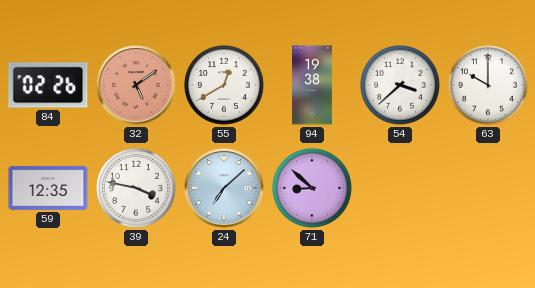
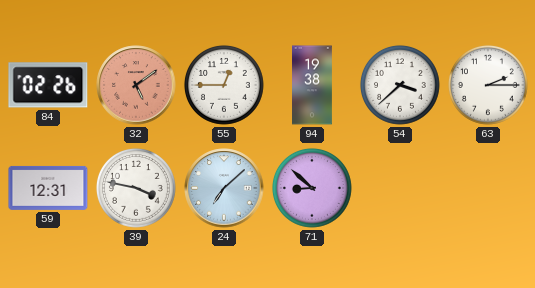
55: 12:40 -> 12:45
63: 10:00 -> 2:15
59: 12:35 -> 12:31
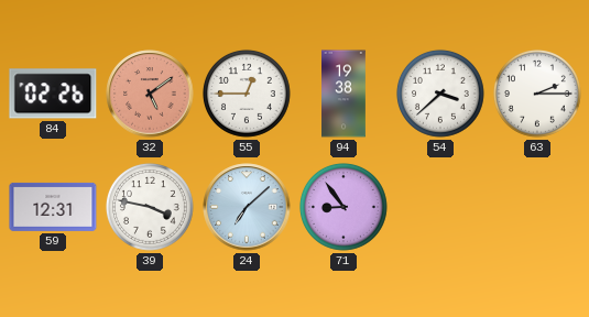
71: 8:52 -> 8:54
